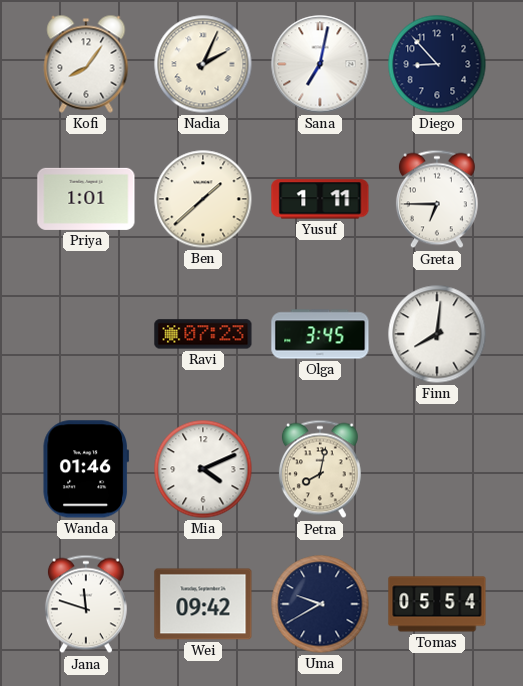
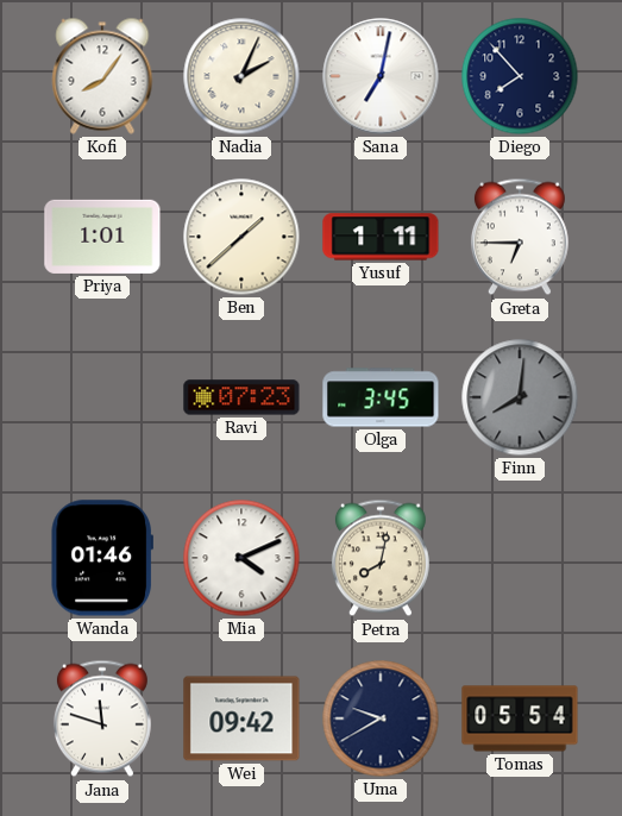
Diego: 8:53 -> 7:53
Finn dial: white -> grey
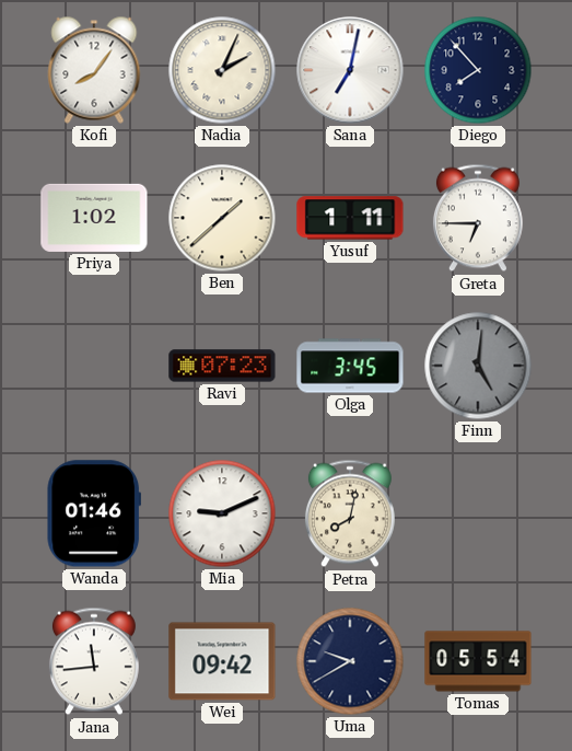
Priya: 1:01 -> 1:02
Finn: 8:01 -> 5:01
Mia: 4:11 -> 9:11
Jana: 11:48 -> 11:44
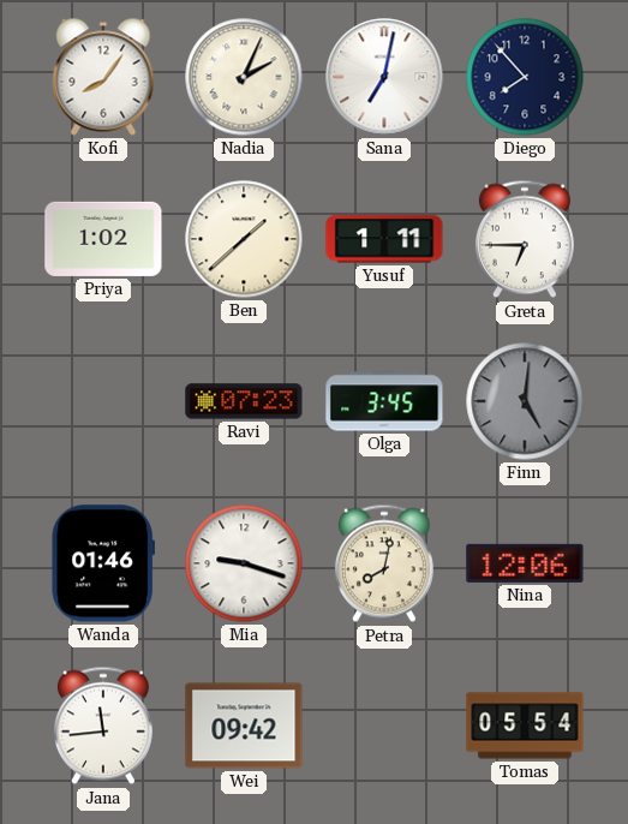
Mia: 9:11 -> 9:18
Nina: none -> 12:06
Uma: 9:40 -> none
